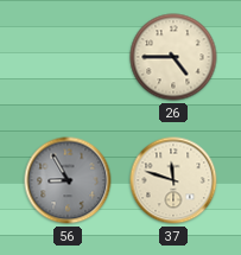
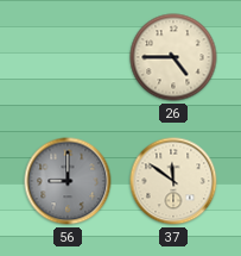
56: 8:55 -> 9:00
37: 11:48 -> 11:51
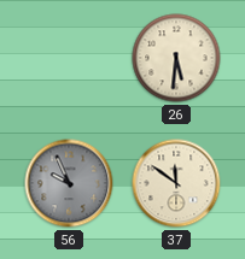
26: 4:45 -> 5:31
56: 9:00 -> 9:56
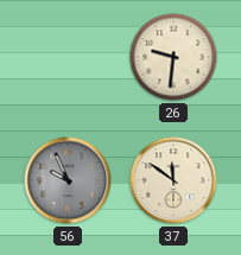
26: 5:31 -> 9:31
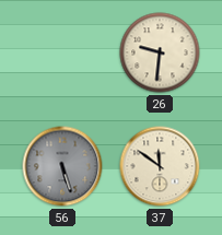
56: 9:56 -> 5:27
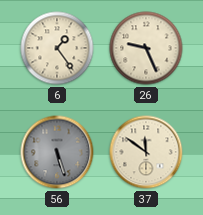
6: none -> 1:24
26: 9:31 -> 9:26
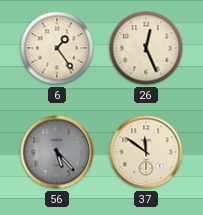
26: 9:26 -> 12:26
56: 5:27 -> 5:23
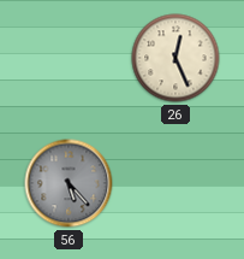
6: 1:24 -> none
37: 11:51 -> none
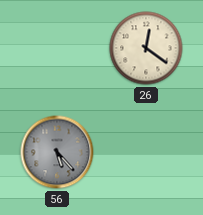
26: 12:26 -> 12:21
